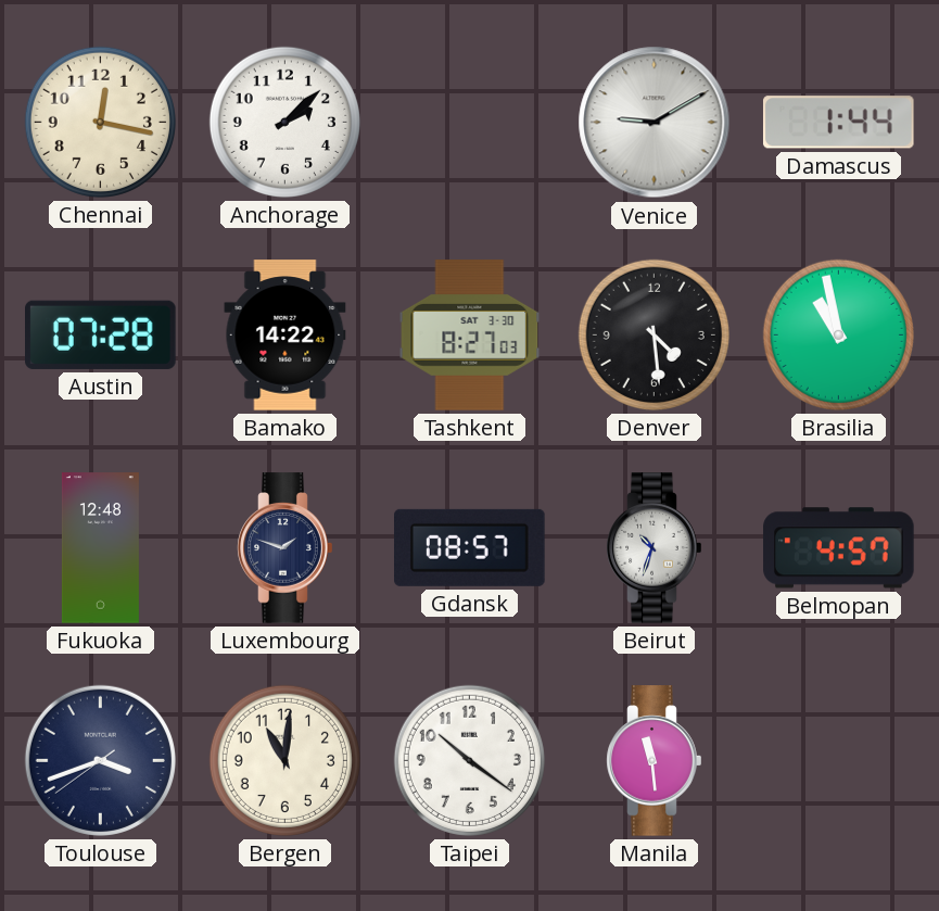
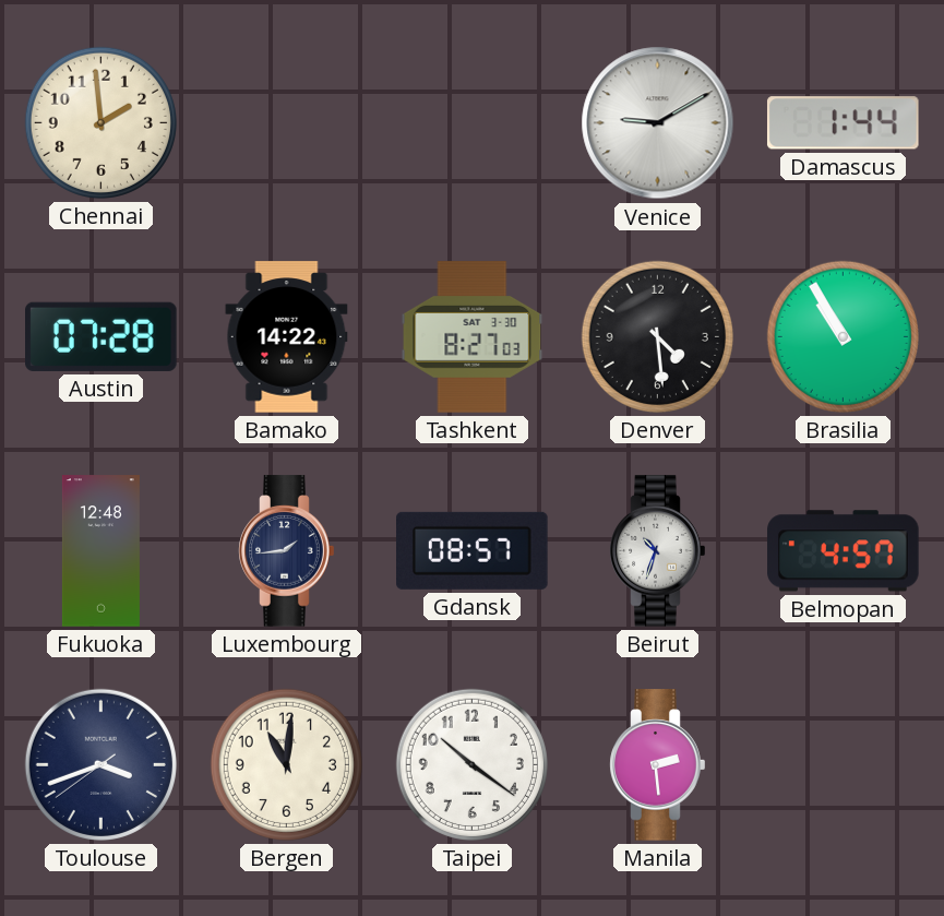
Chennai: 12:17 -> 1:59
Anchorage: 2:08 -> none
Brasilia: 10:58 -> 10:55
Luxembourg: 1:48 -> 1:44
Manila: 11:29 -> 2:29
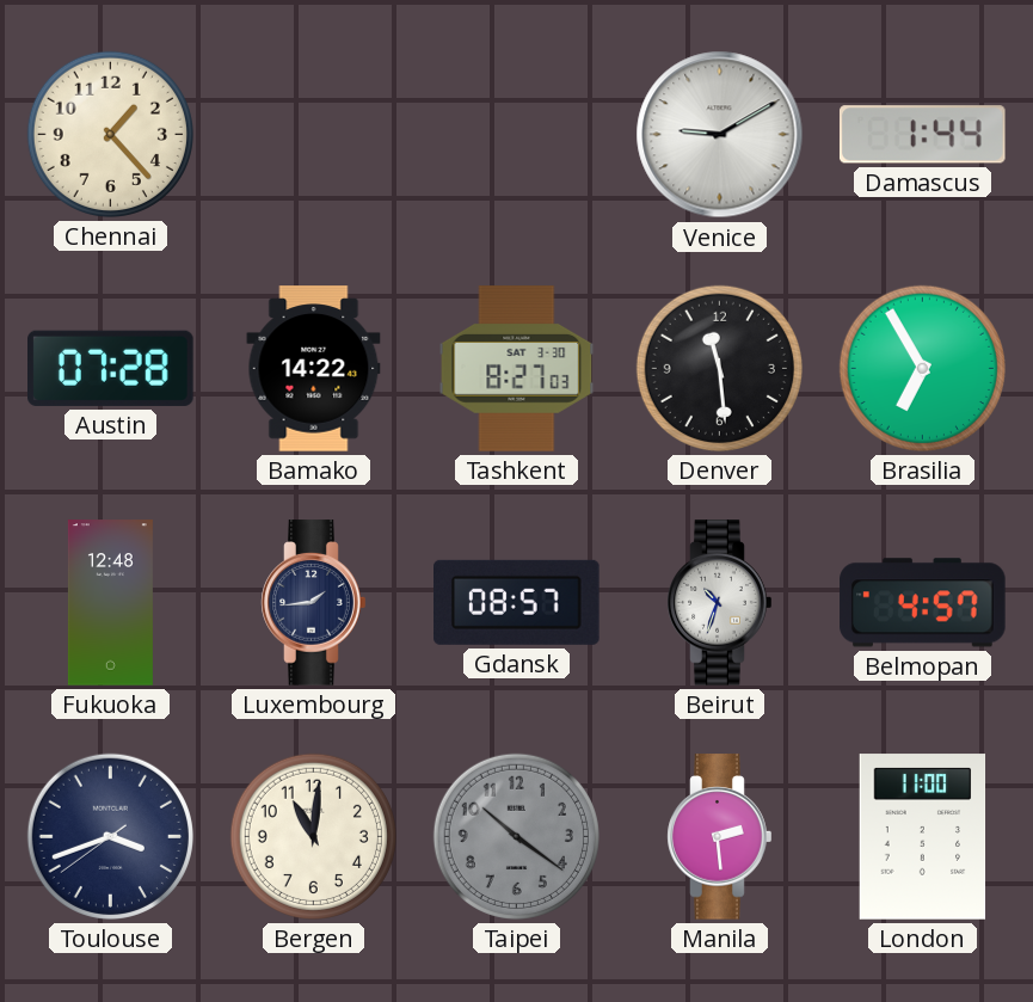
Chennai: 1:59 -> 1:23
Denver: 4:29 -> 11:29
Brasilia: 10:55 -> 6:55
Taipei dial: white -> grey
London: none -> 11:00
